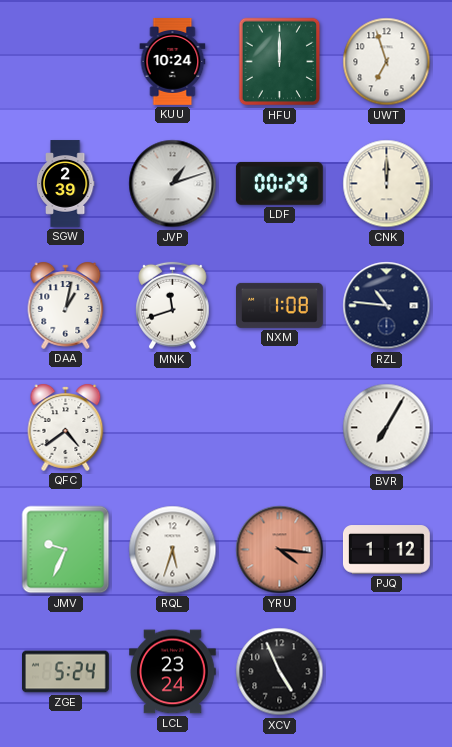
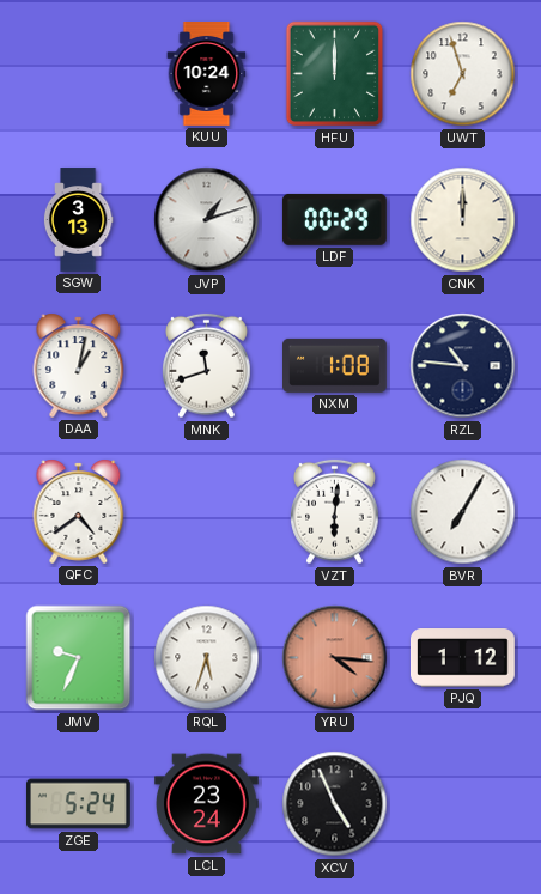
SGW: 2:39 -> 3:13
VZT: none -> 6:01
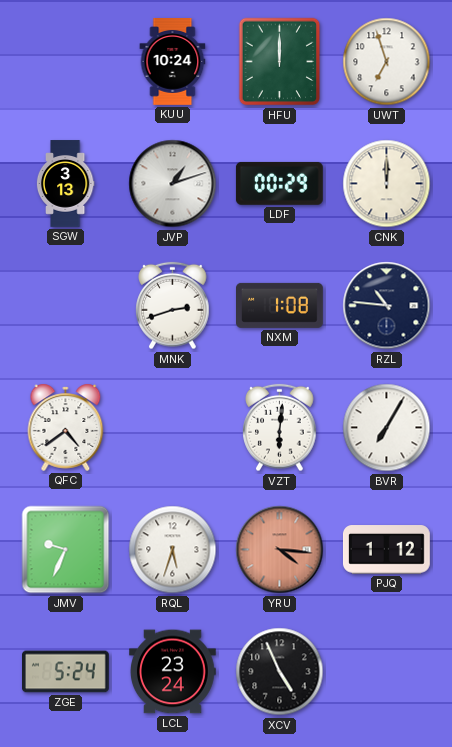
DAA: 1:02 -> none
MNK: 11:42 -> 2:42
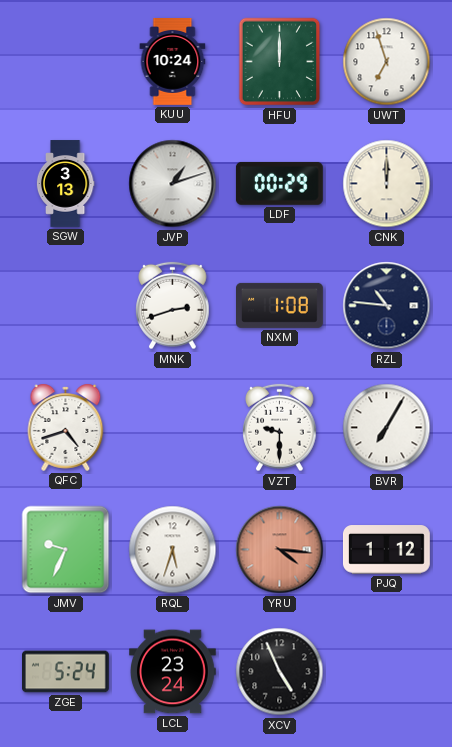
QFC: 4:39 -> 4:42
VZT: 6:01 -> 9:30
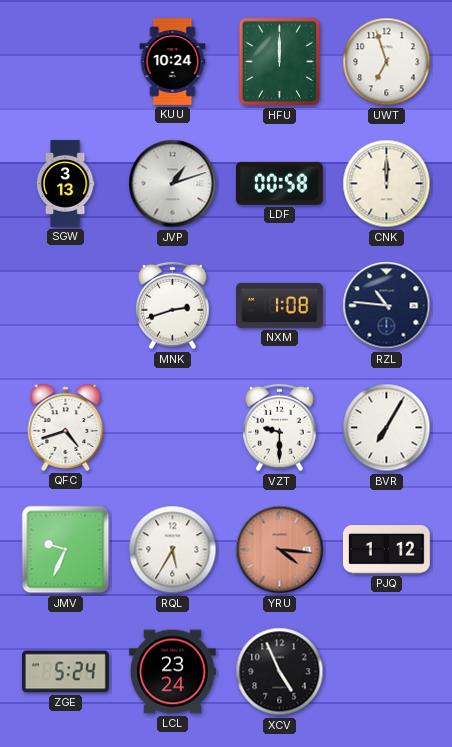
LDF: 00:29 -> 00:58
RQL: 5:33 -> 5:35
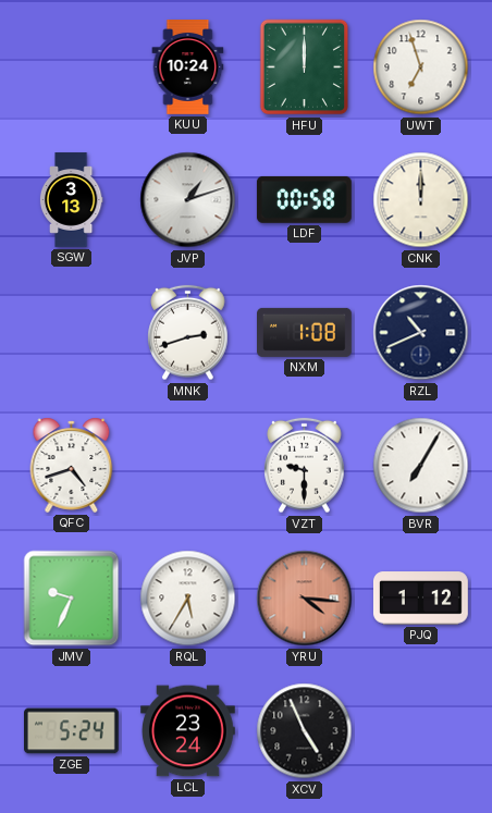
RZL: 10:46 -> 10:41
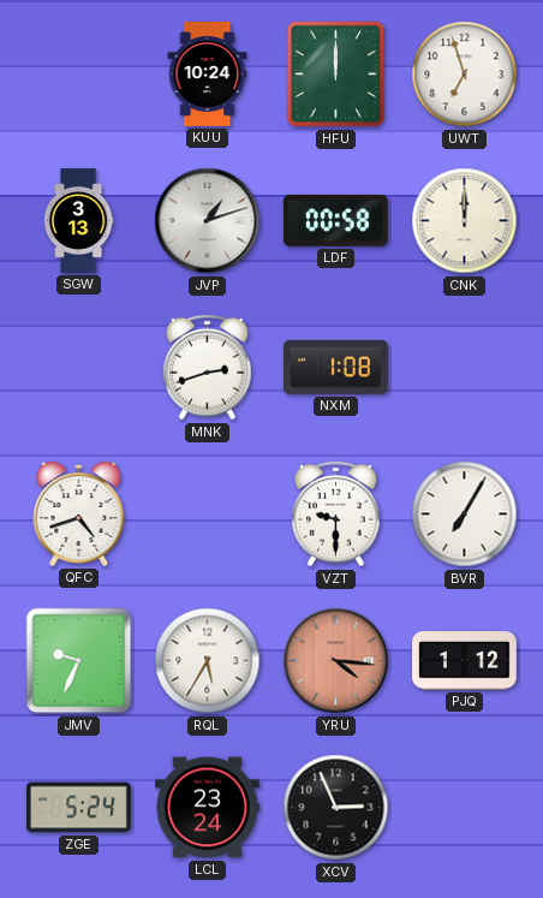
RZL: 10:41 -> none
XCV: 4:56 -> 2:56
